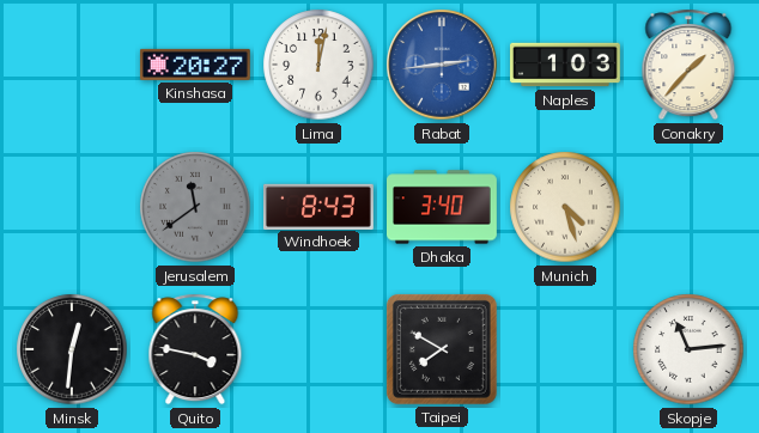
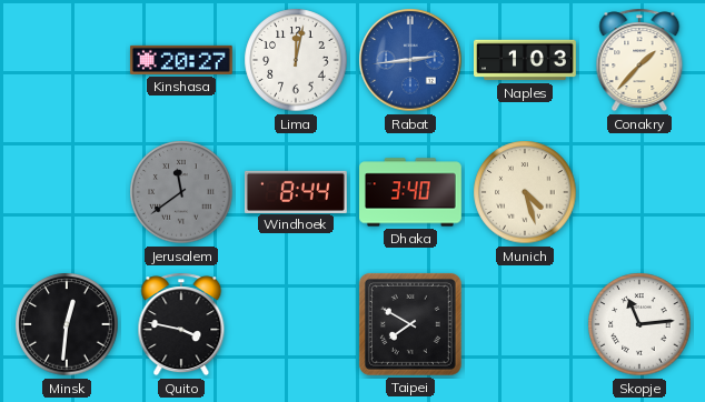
Windhoek: 8:43 -> 8:44
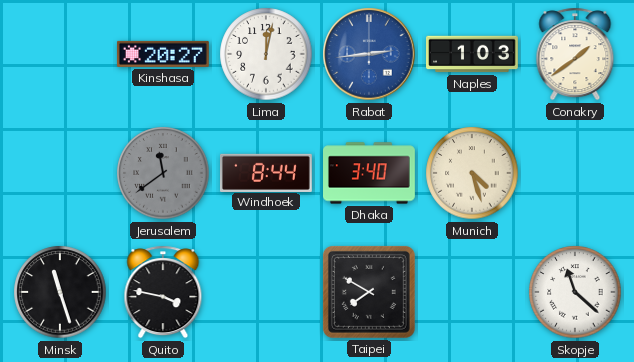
Conakry: 1:37 -> 1:39
Minsk: 12:31 -> 11:27
Skopje: 11:14 -> 11:22
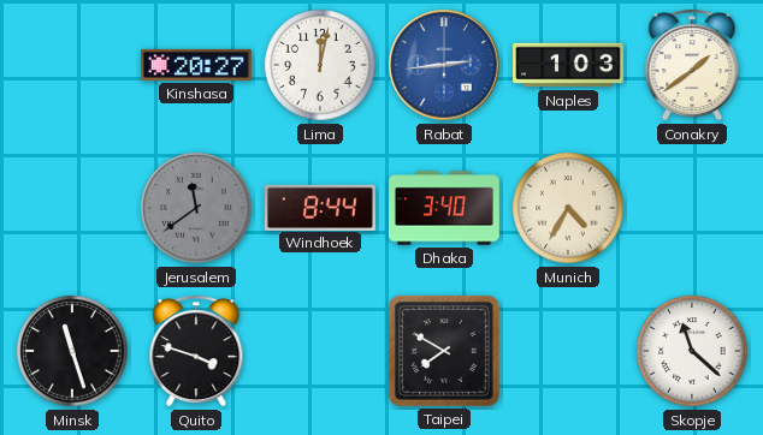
Munich: 4:27 -> 4:35
Quito: 3:47 -> 3:48
